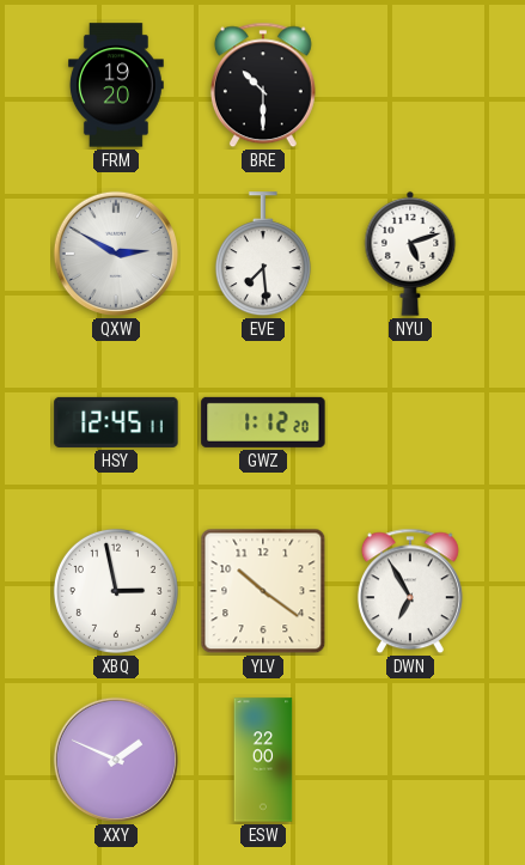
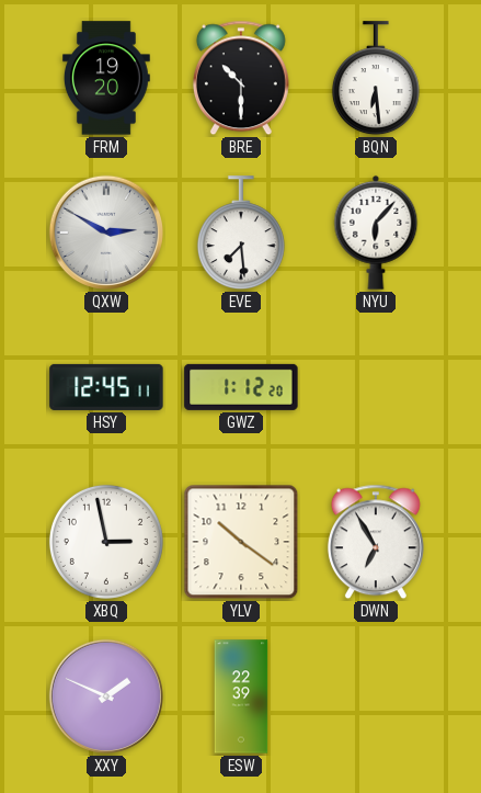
BQN: none -> 6:29
NYU: 5:12 -> 6:07
ESW: 22:00 -> 22:39
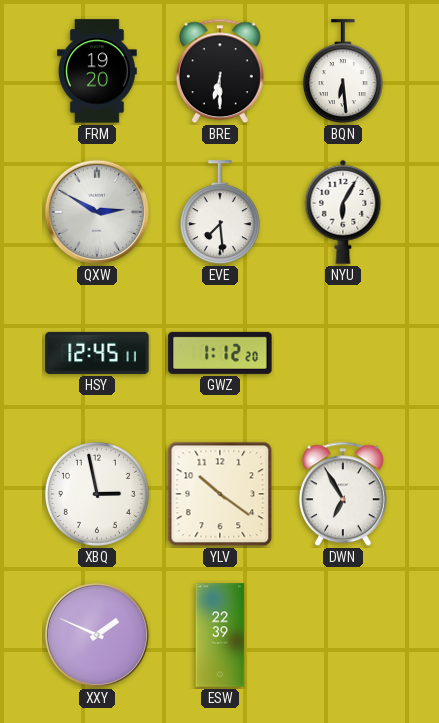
BRE: 10:30 -> 6:30
NYU: 6:07 -> 6:05
